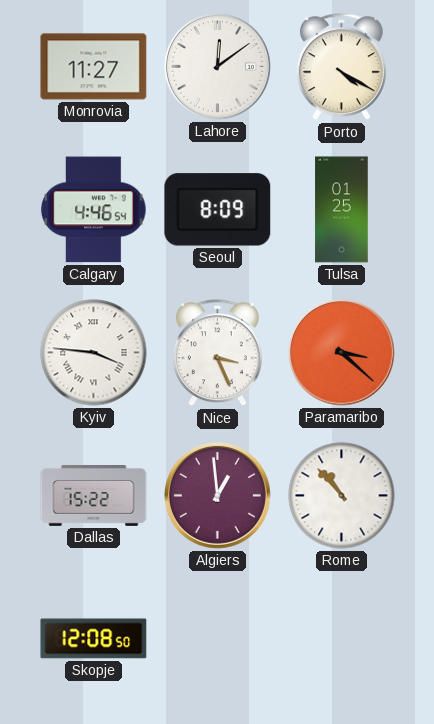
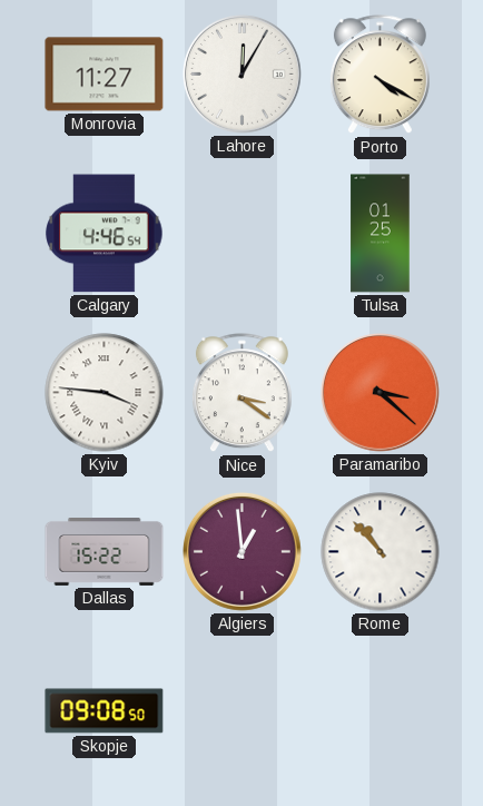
Lahore: 12:09 -> 12:05
Seoul: 8:09 -> none
Nice: 3:26 -> 3:21
Skopje: 12:08 -> 09:08
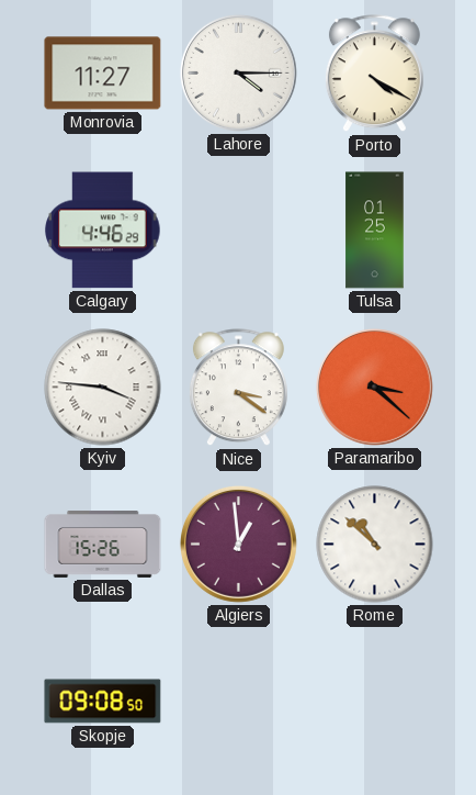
Lahore: 12:05 -> 4:15
Calgary: 4:46:54 -> 4:46:29
Dallas: 15:22 -> 15:26
Rome: 10:53 -> 10:52
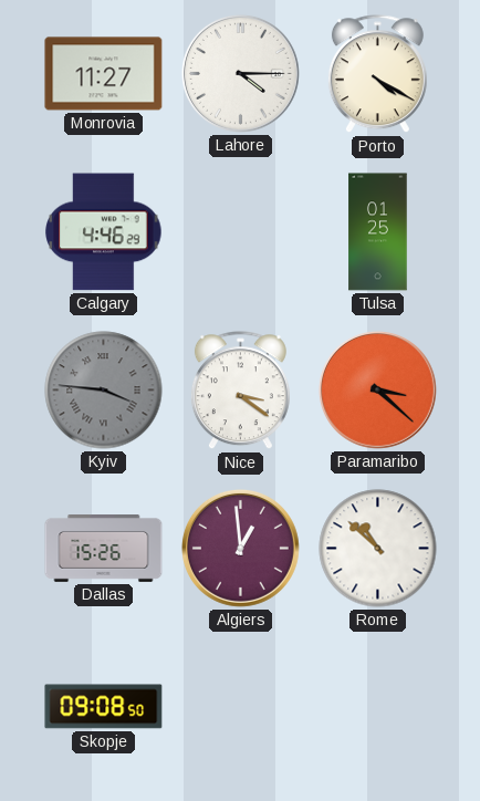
Kyiv dial: white -> grey
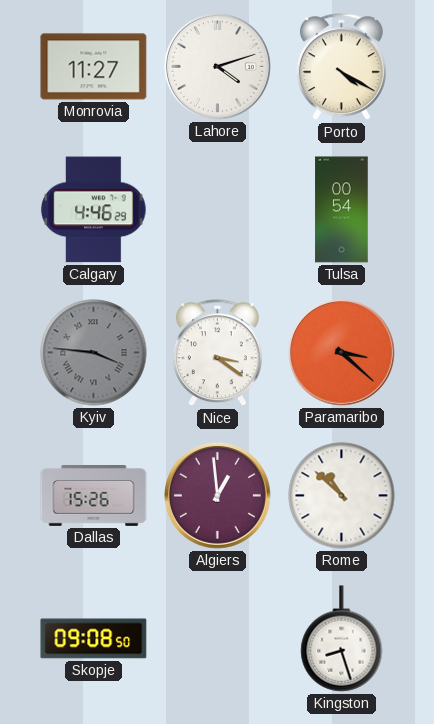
Lahore: 4:15 -> 4:12
Tulsa: 01:25 -> 00:54
Kingston: none -> 8:27
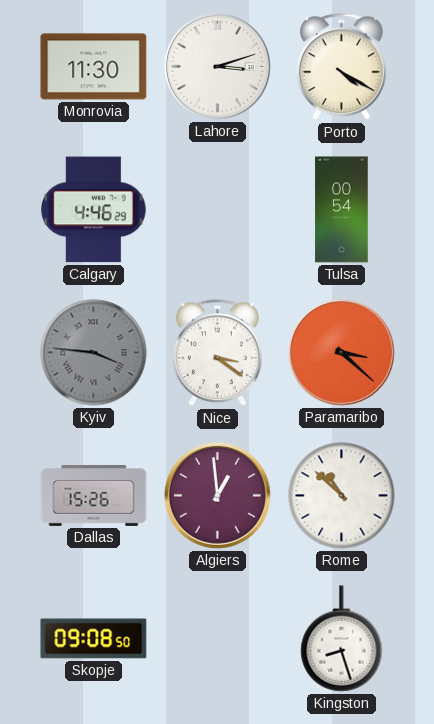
Monrovia: 11:27 -> 11:30
Lahore: 4:12 -> 3:12
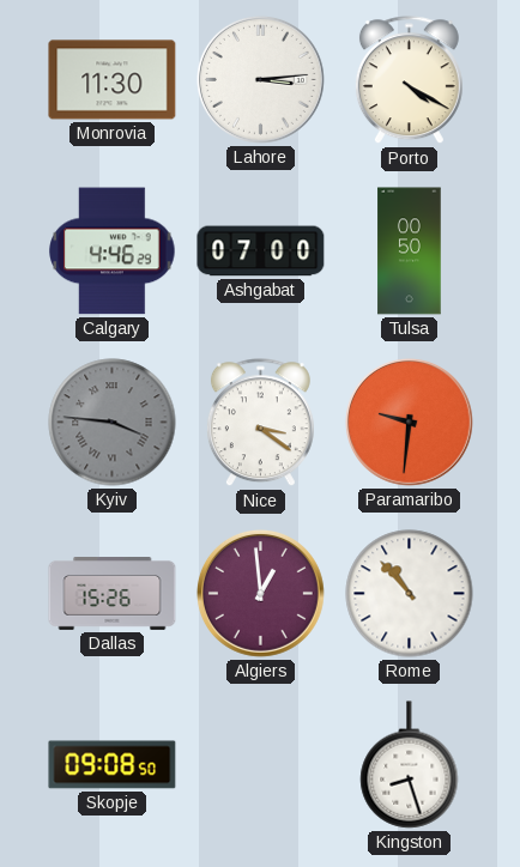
Lahore: 3:12 -> 3:14
Ashgabat: none -> 07:00
Tulsa: 00:54 -> 00:50
Paramaribo: 3:22 -> 9:31
Rome: 10:52 -> 10:53
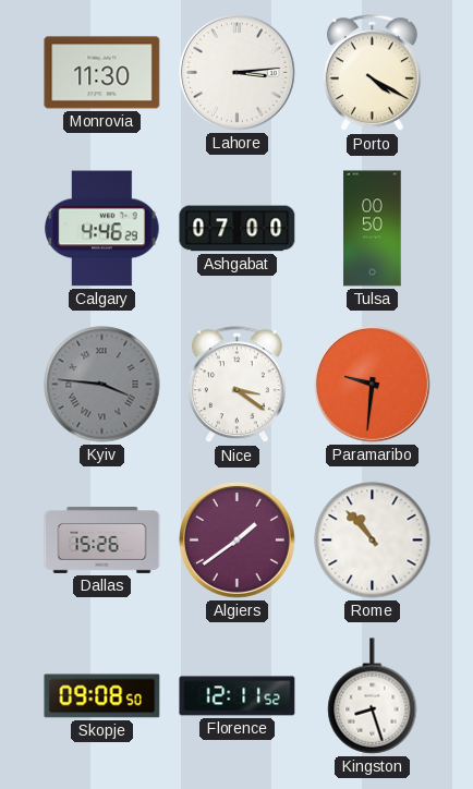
Algiers: 12:59 -> 1:39
Florence: none -> 12:11
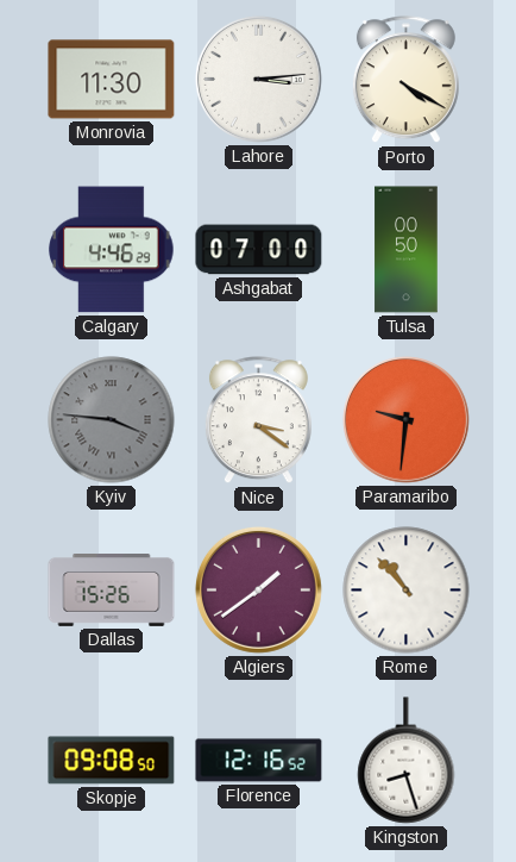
Florence: 12:11 -> 12:16
